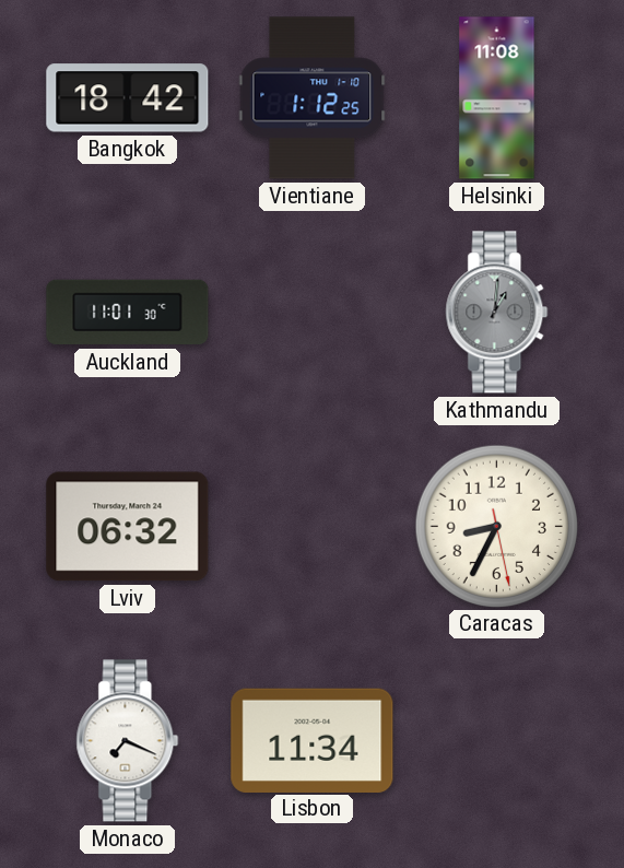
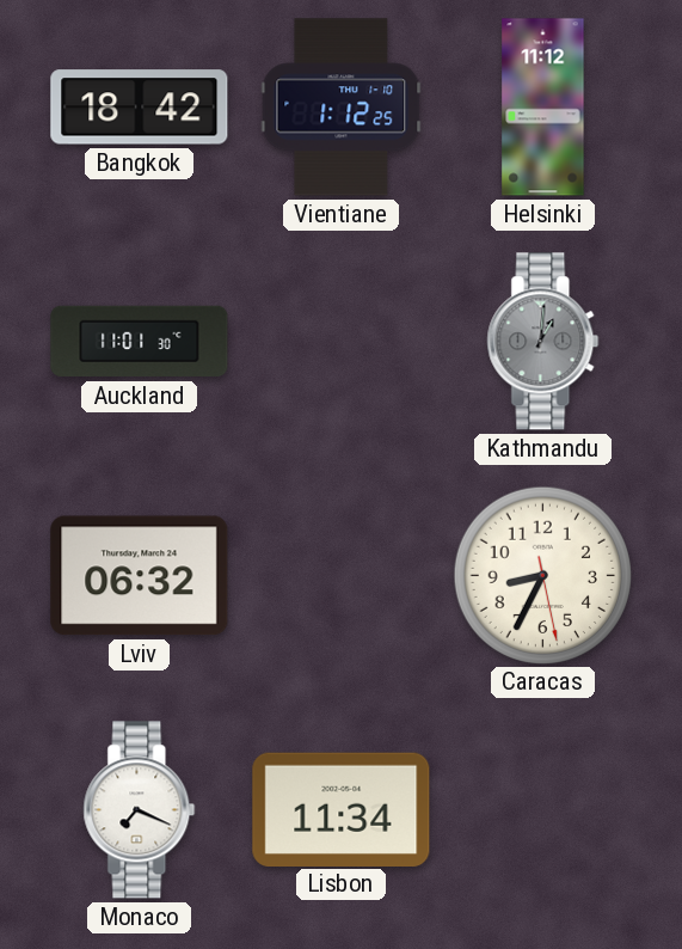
Helsinki: 11:08 -> 11:12
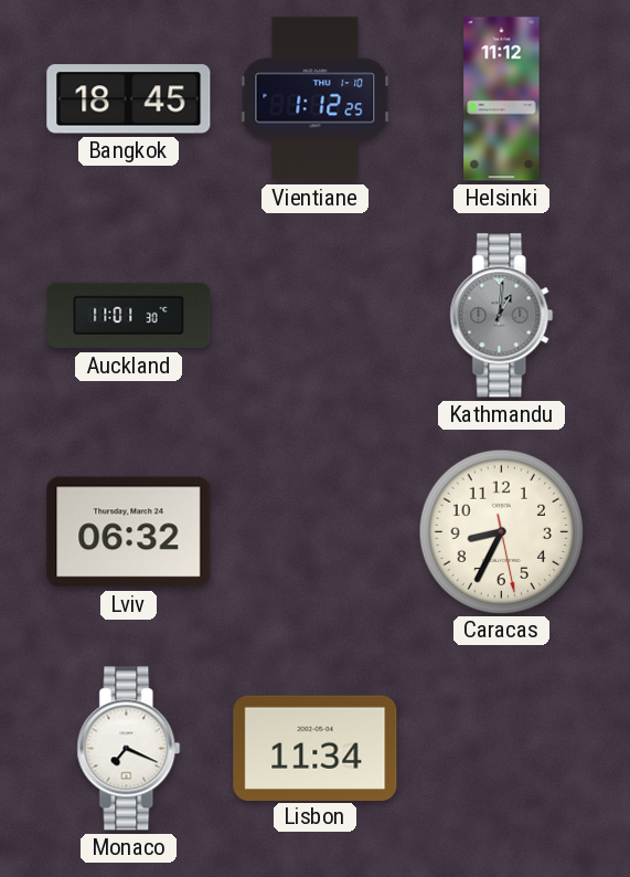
Bangkok: 18:42 -> 18:45
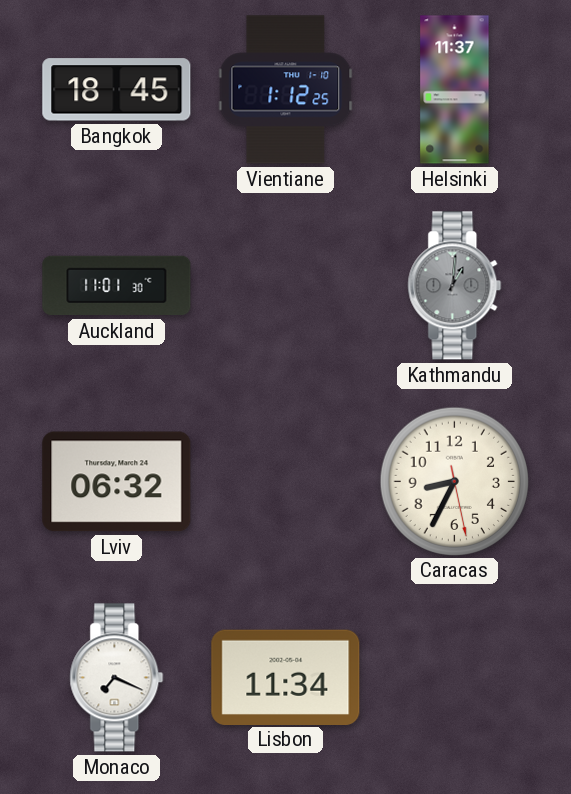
Helsinki: 11:12 -> 11:37
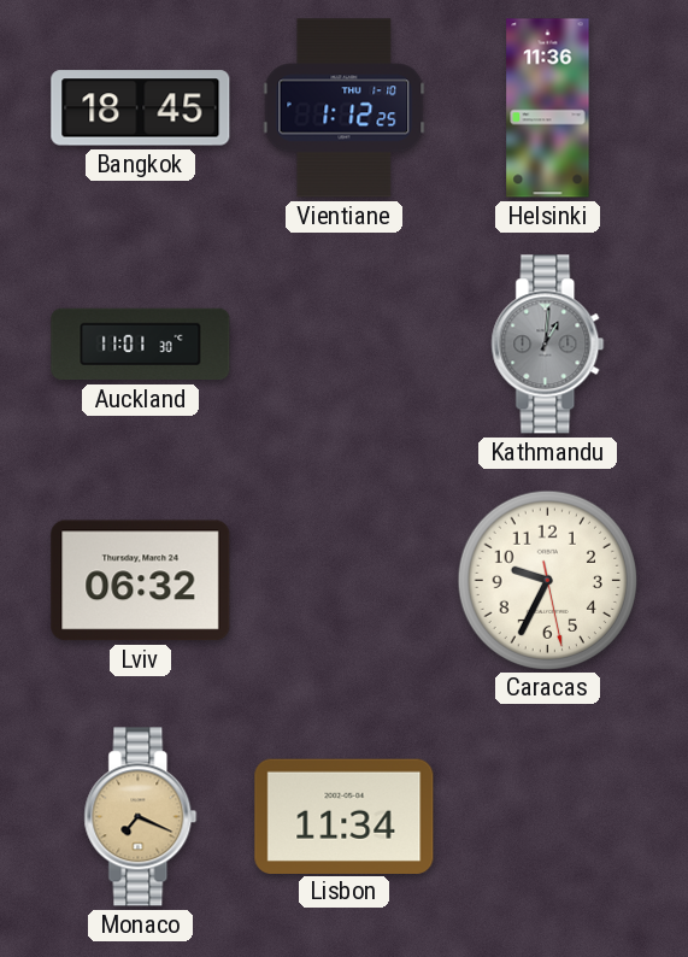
Helsinki: 11:37 -> 11:36
Caracas: 8:34 -> 9:34
Monaco dial: white -> champagne
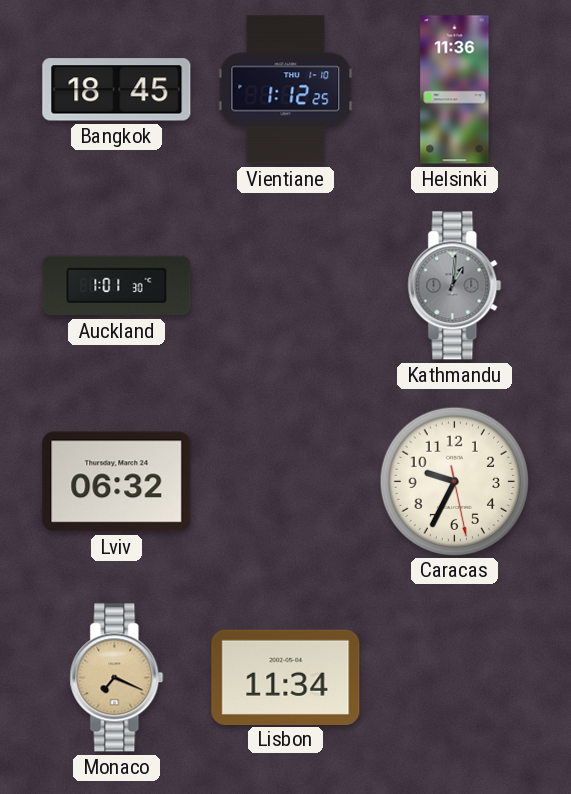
Auckland: 11:01 -> 1:01
